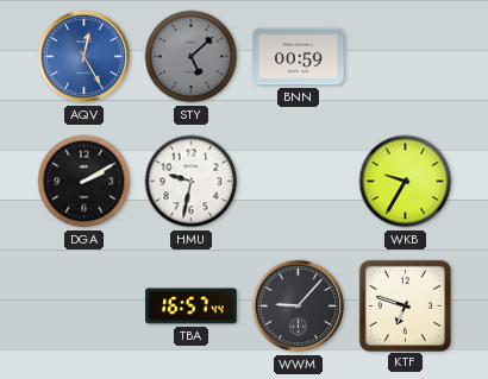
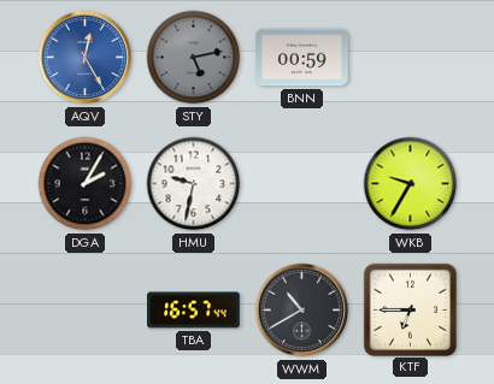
STY: 5:08 -> 5:13
DGA: 2:10 -> 2:05
WWM: 9:07 -> 10:40
KTF: 6:48 -> 6:45
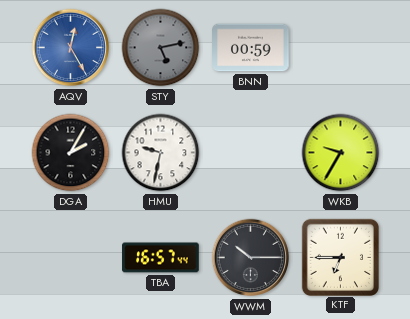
WWM: 10:40 -> 10:15
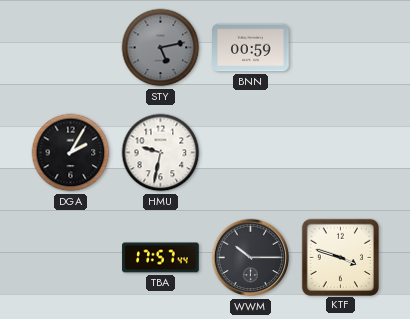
AQV: 12:25 -> none
WKB: 9:35 -> none
TBA: 16:57 -> 17:57
KTF: 6:45 -> 3:48
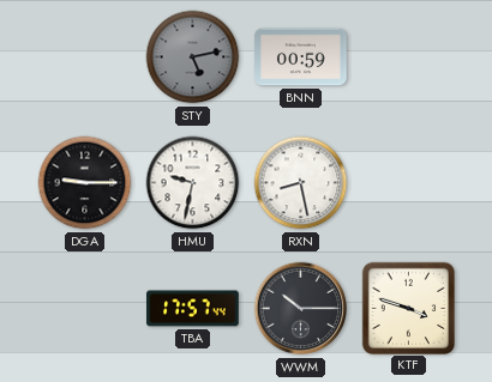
DGA: 2:05 -> 9:15
RXN: none -> 8:28
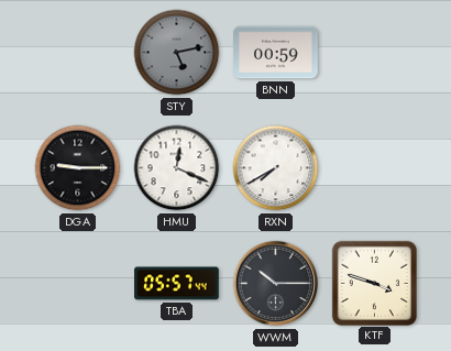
HMU: 9:32 -> 12:19
RXN: 8:28 -> 7:40
TBA: 17:57 -> 05:57
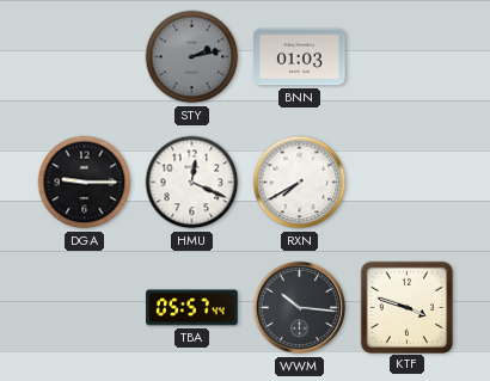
STY: 5:13 -> 2:13
BNN: 00:59 -> 01:03
WWM: 10:15 -> 10:16
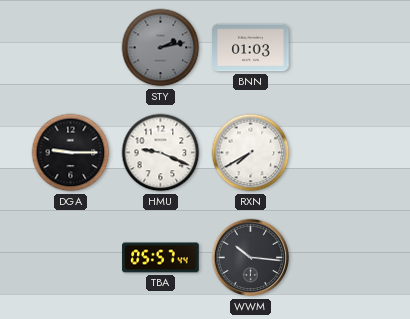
HMU: 12:19 -> 9:19
KTF: 3:48 -> none
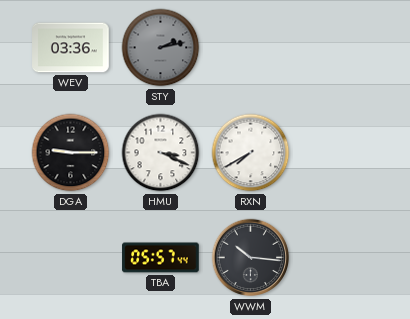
WEV: none -> 03:36
BNN: 01:03 -> none
HMU: 9:19 -> 3:19
